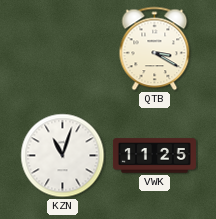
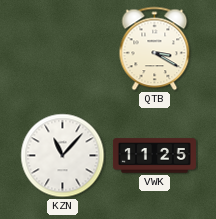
KZN: 11:03 -> 11:07
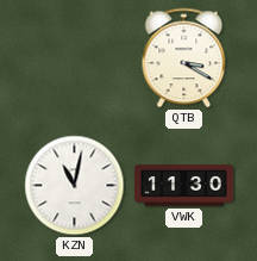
KZN: 11:07 -> 11:02
VWK: 11:25 -> 11:30
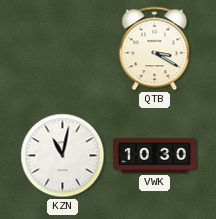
VWK: 11:30 -> 10:30
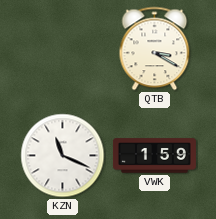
KZN: 11:02 -> 11:19
VWK: 10:30 -> 1:59
